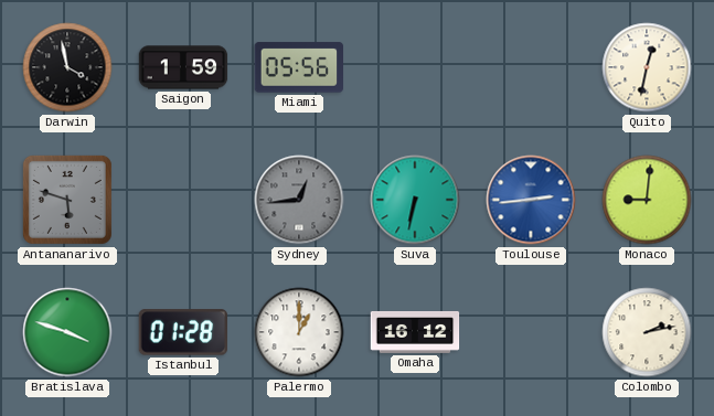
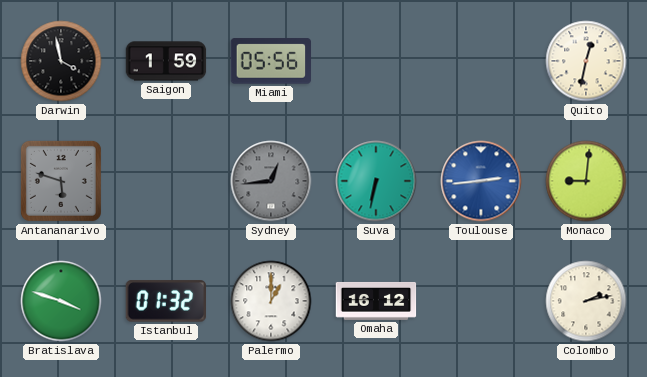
Istanbul: 01:28 -> 01:32
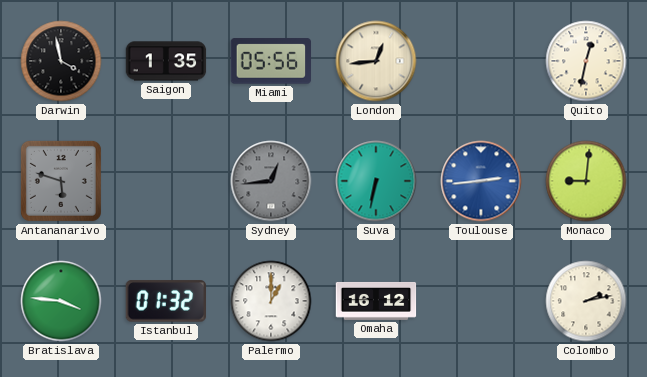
Saigon: 1:59 -> 1:35
London: none -> 12:44
Bratislava: 3:48 -> 3:46
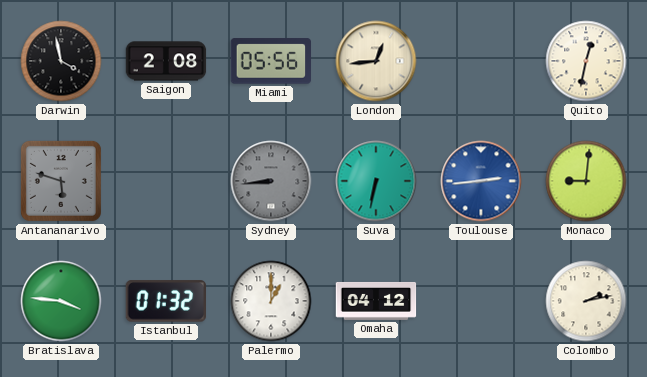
Saigon: 1:35 -> 2:08
Sydney: 12:44 -> 8:44
Omaha: 16:12 -> 04:12
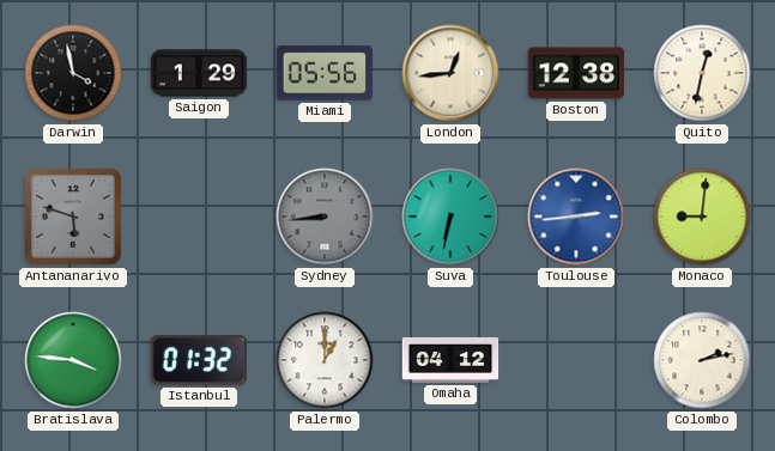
Saigon: 2:08 -> 1:29
Boston: none -> 12:38
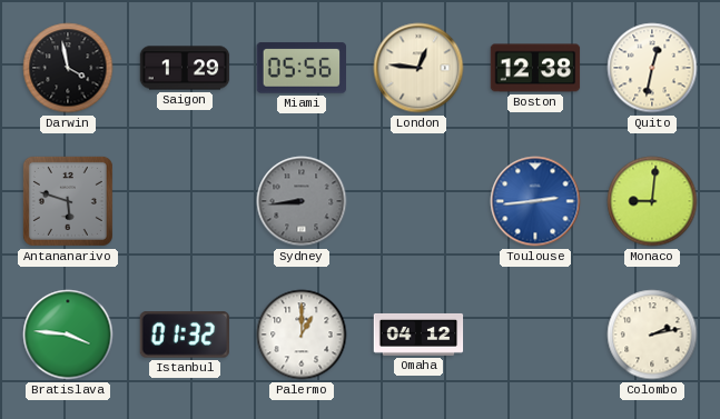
London: 12:44 -> 12:46
Suva: 6:32 -> none
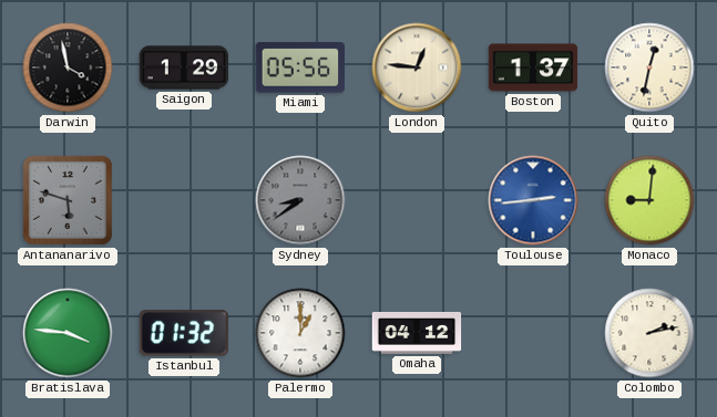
Boston: 12:38 -> 1:37
Sydney: 8:44 -> 8:39
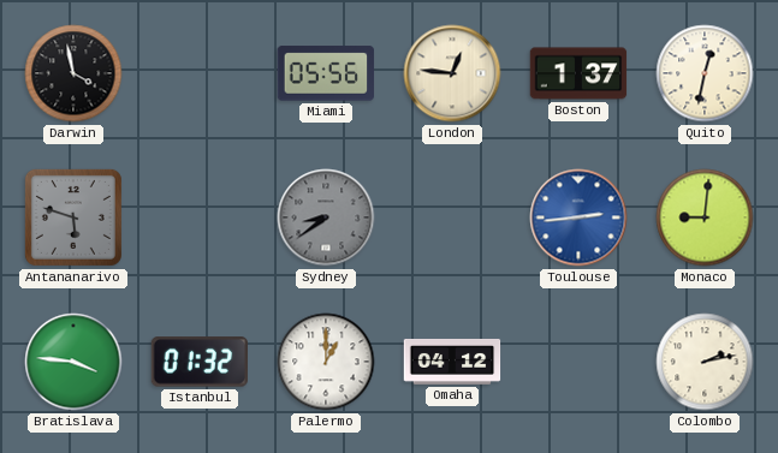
Saigon: 1:29 -> none
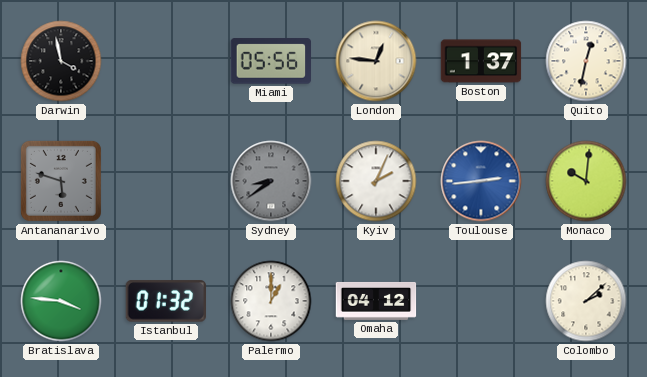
Kyiv: none -> 2:04
Monaco: 9:01 -> 10:01
Colombo: 2:13 -> 2:08
